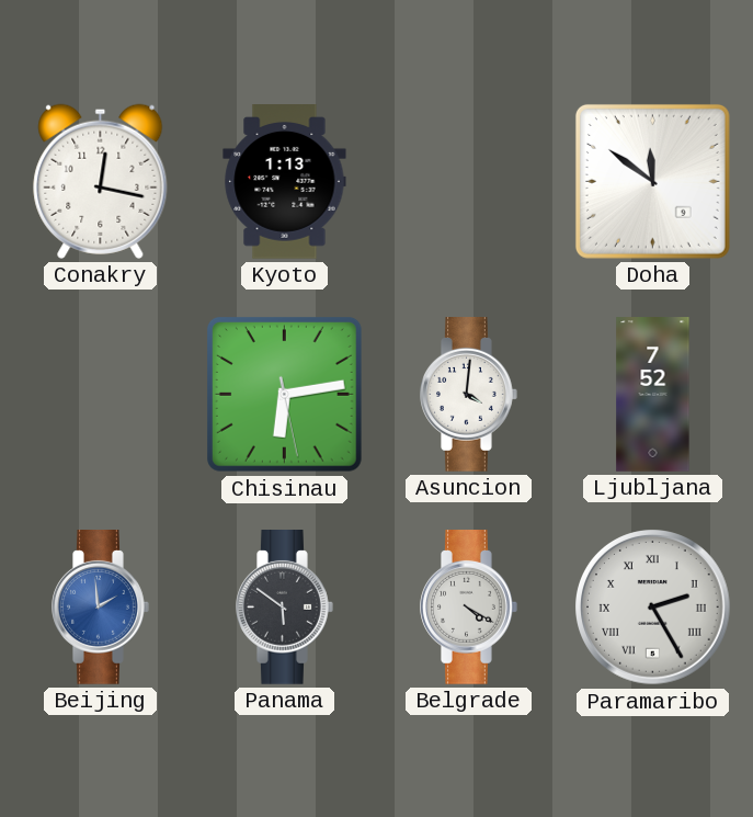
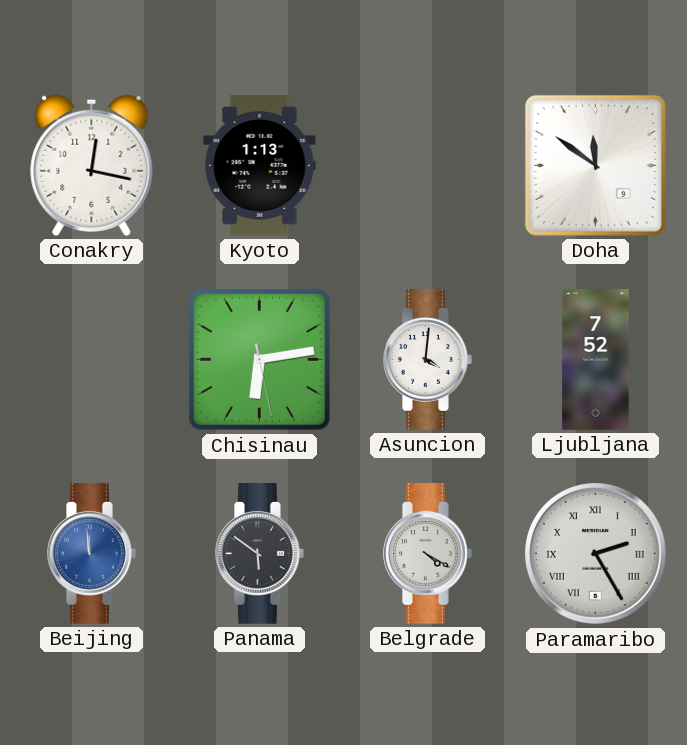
Beijing: 1:59 -> 11:59
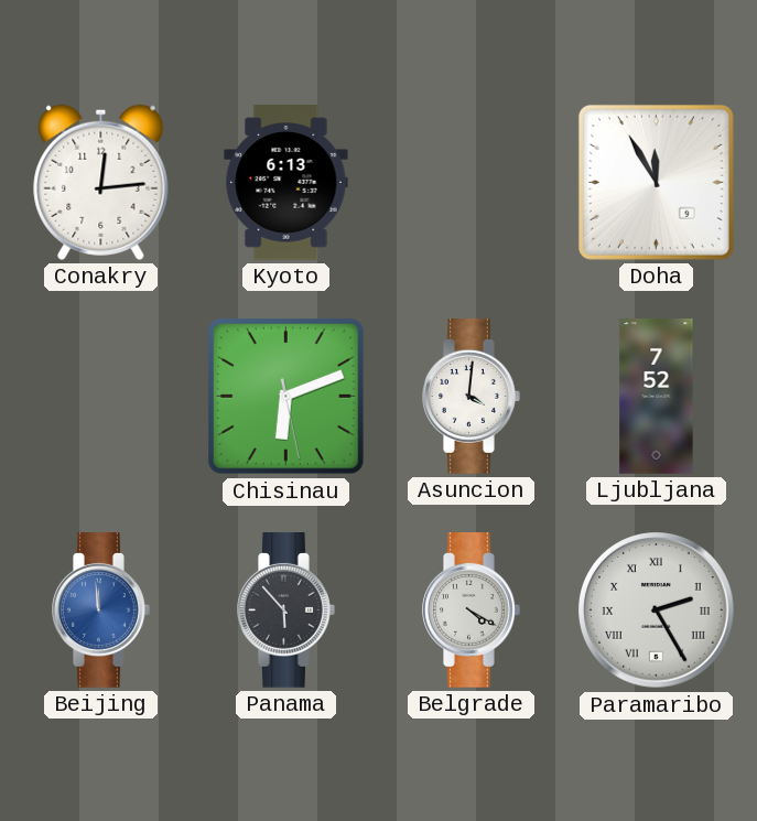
Conakry: 12:17 -> 12:14
Kyoto: 1:13 -> 6:13
Doha: 11:51 -> 11:55
Chisinau: 6:13 -> 6:11
Panama: 5:51 -> 5:53
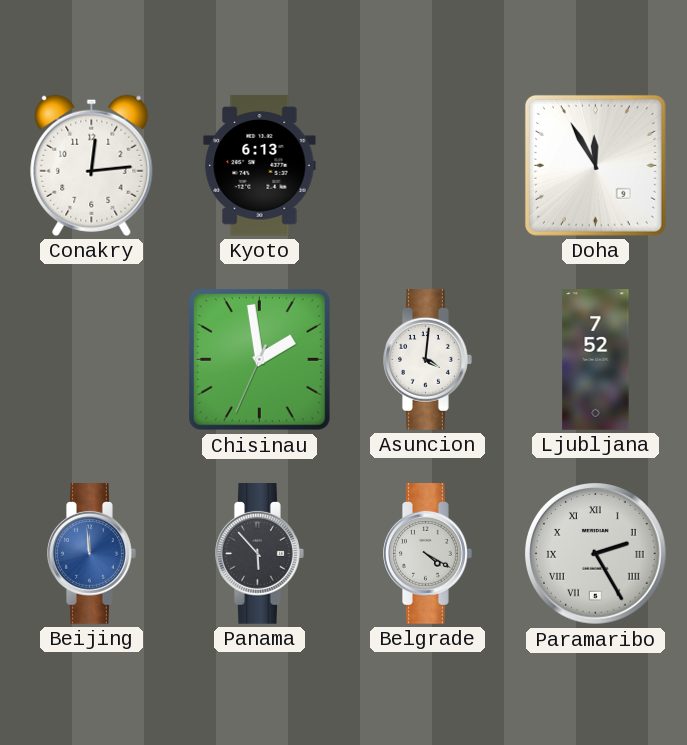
Chisinau: 6:11 -> 1:58
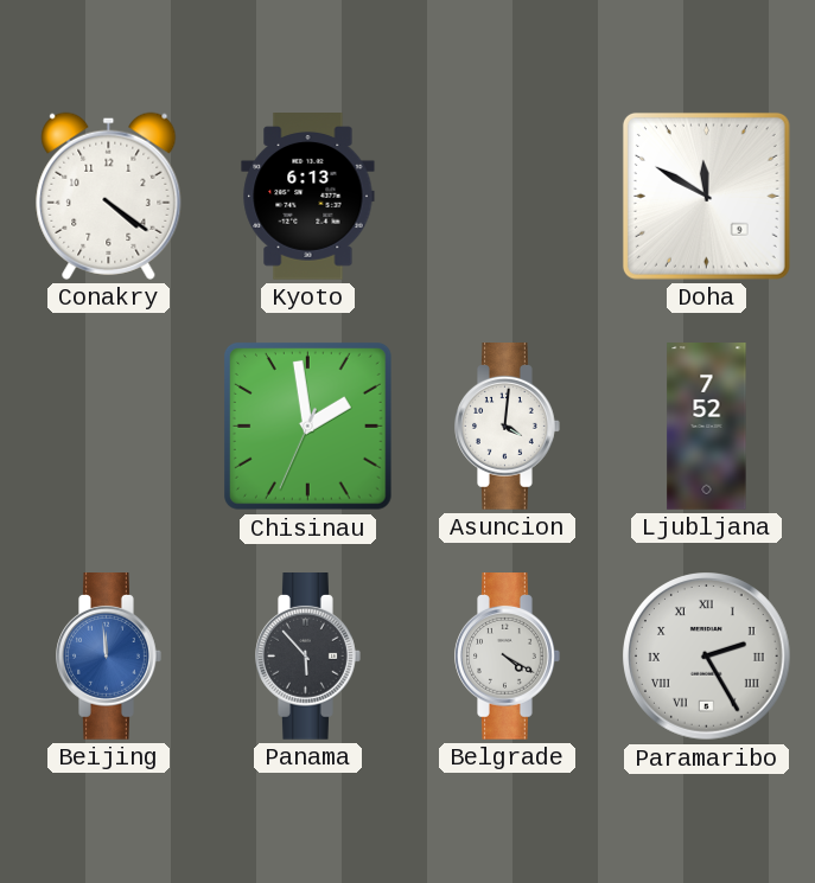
Conakry: 12:14 -> 4:21
Doha: 11:55 -> 11:50
